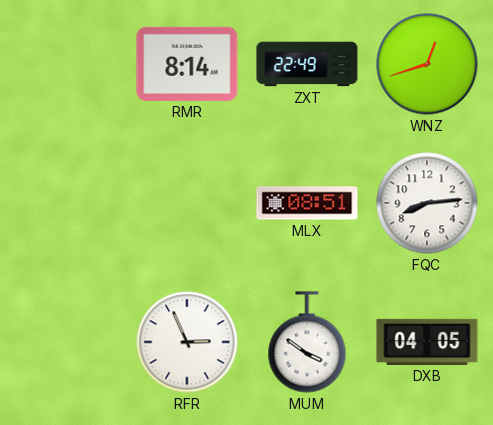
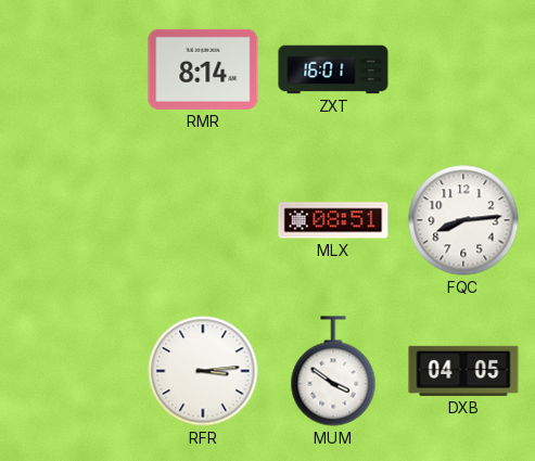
ZXT: 22:49 -> 16:01
WNZ: 12:42 -> none
RFR: 2:56 -> 3:14
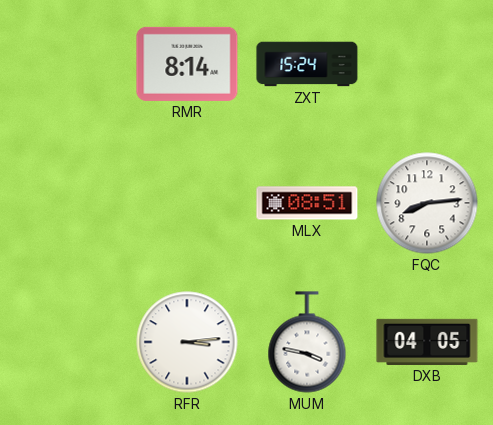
ZXT: 16:01 -> 15:24
MUM: 3:51 -> 3:47
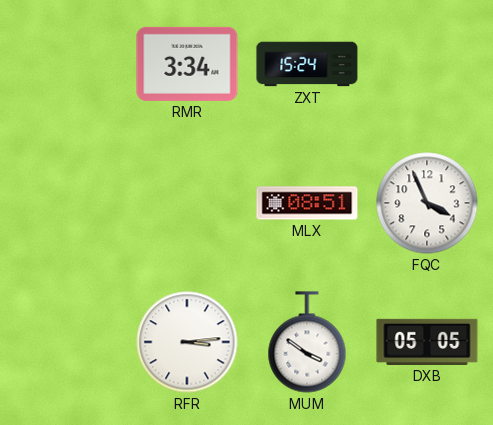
RMR: 8:14 -> 3:34
FQC: 8:14 -> 3:56
MUM: 3:47 -> 3:51
DXB: 04:05 -> 05:05
